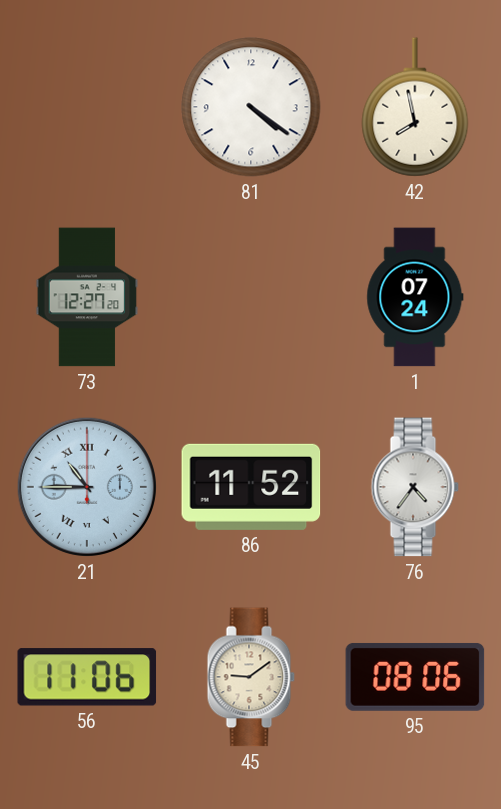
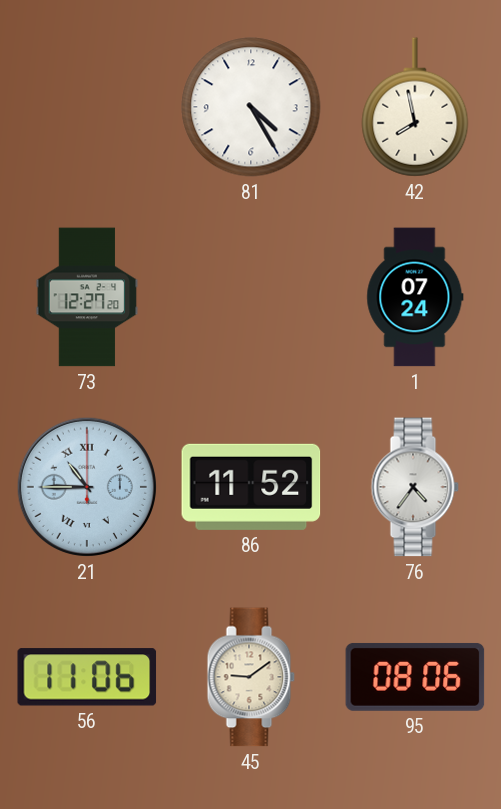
81: 4:21 -> 4:25
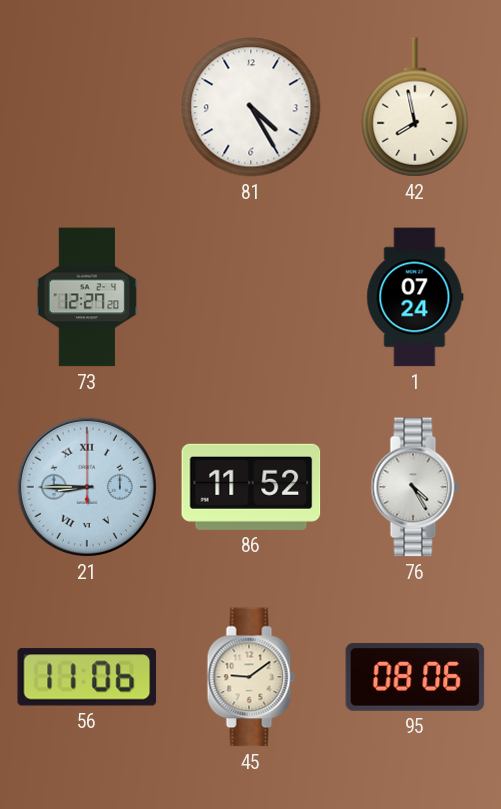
21: 10:45 -> 8:45
76: 4:36 -> 4:25
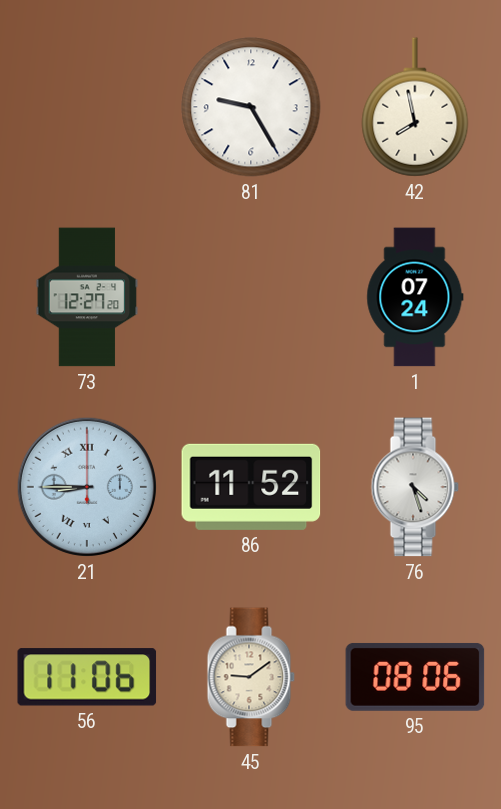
81: 4:25 -> 9:25
76: 4:25 -> 4:27
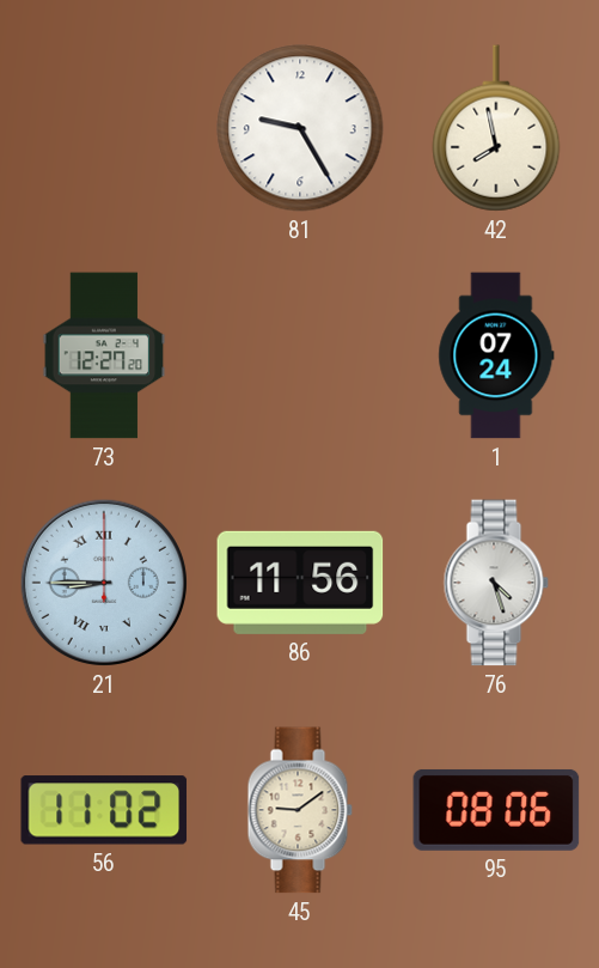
86: 11:52 -> 11:56
56: 11:06 -> 11:02
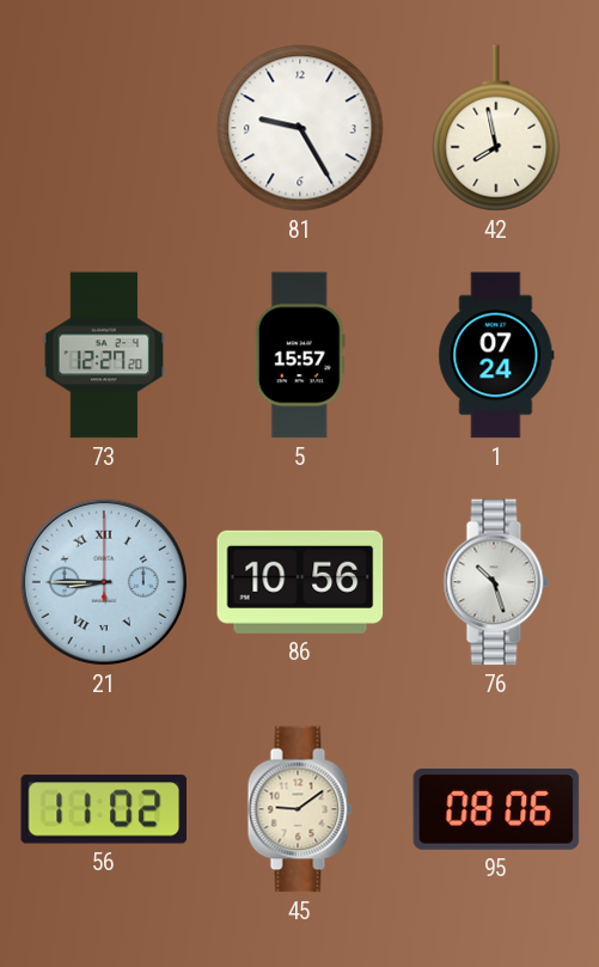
5: none -> 15:57
86: 11:56 -> 10:56
76: 4:27 -> 10:27
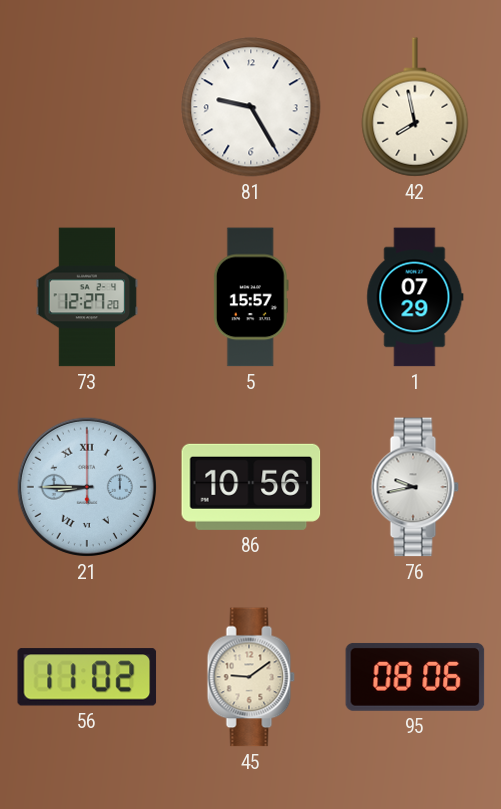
1: 07:24 -> 07:29
76: 10:27 -> 9:43
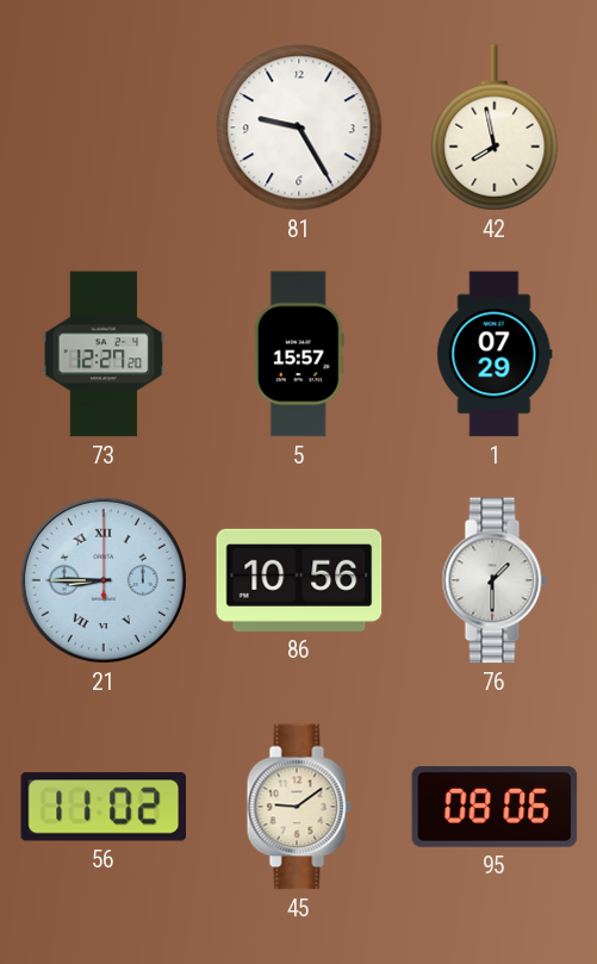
76: 9:43 -> 1:30
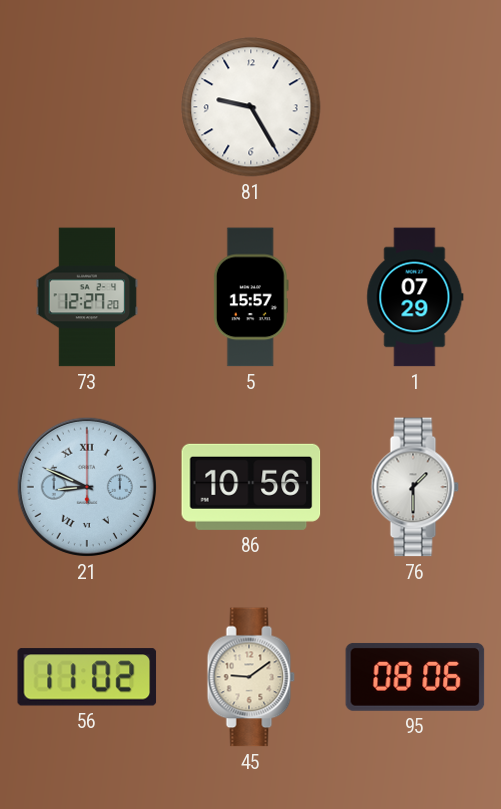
42: 7:58 -> none
21: 8:45 -> 8:49
